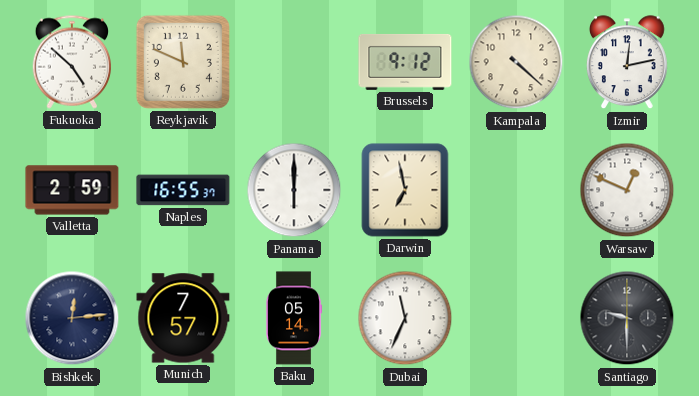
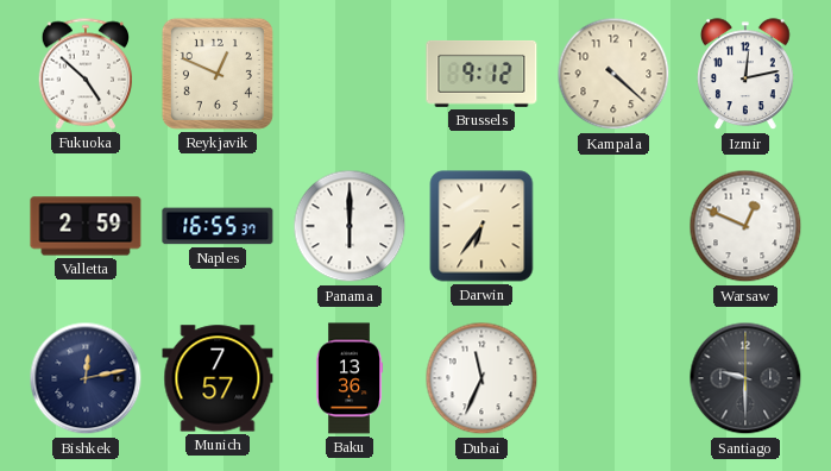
Reykjavik: 11:49 -> 12:49
Darwin: 6:58 -> 6:36
Bishkek: 12:14 -> 12:13
Baku: 05:14 -> 13:36
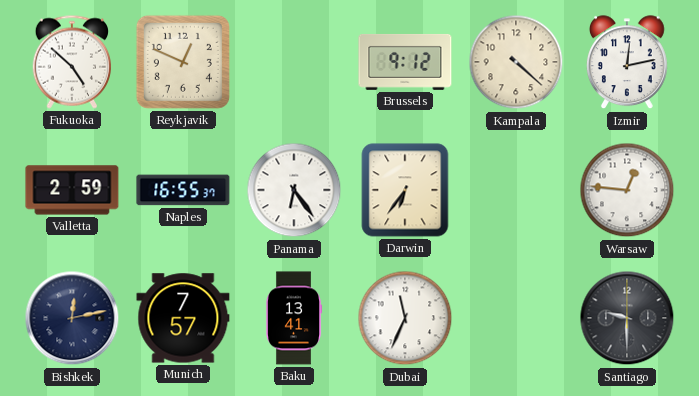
Panama: 6:00 -> 6:24
Warsaw: 12:49 -> 12:46
Baku: 13:36 -> 13:41
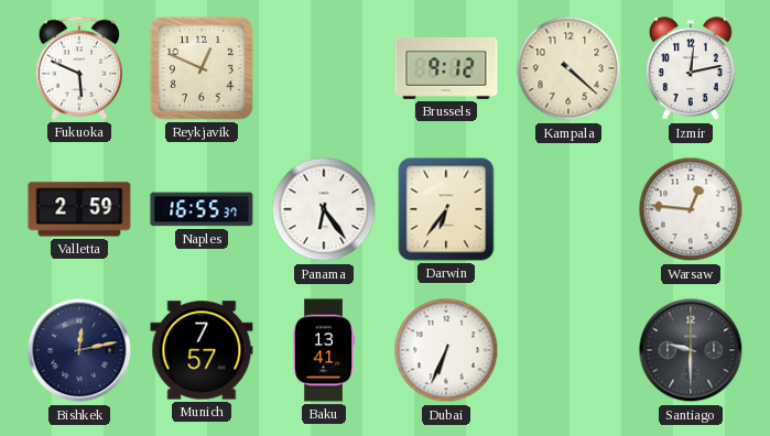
Fukuoka: 4:52 -> 5:49
Dubai: 11:34 -> 6:34
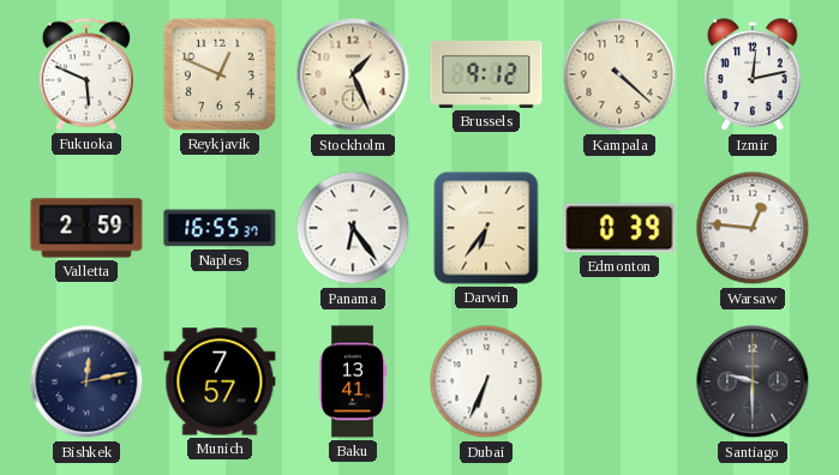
Stockholm: none -> 1:26
Edmonton: none -> 0:39
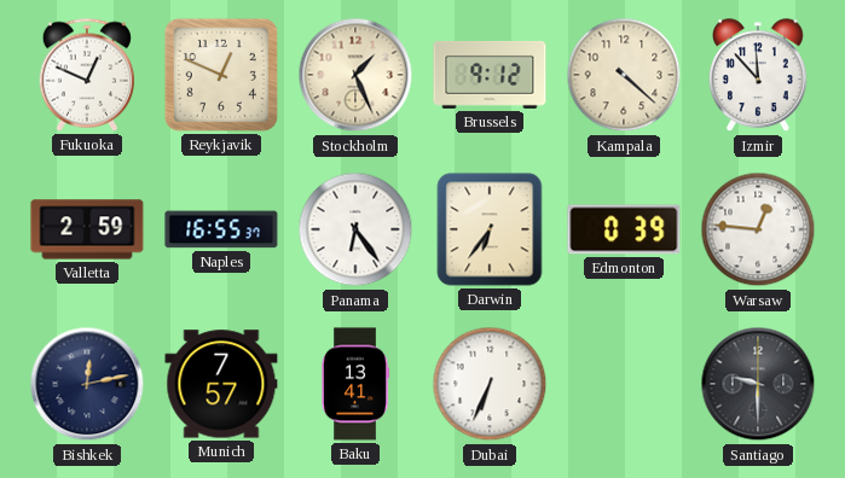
Fukuoka: 5:49 -> 12:49
Izmir: 12:13 -> 11:53
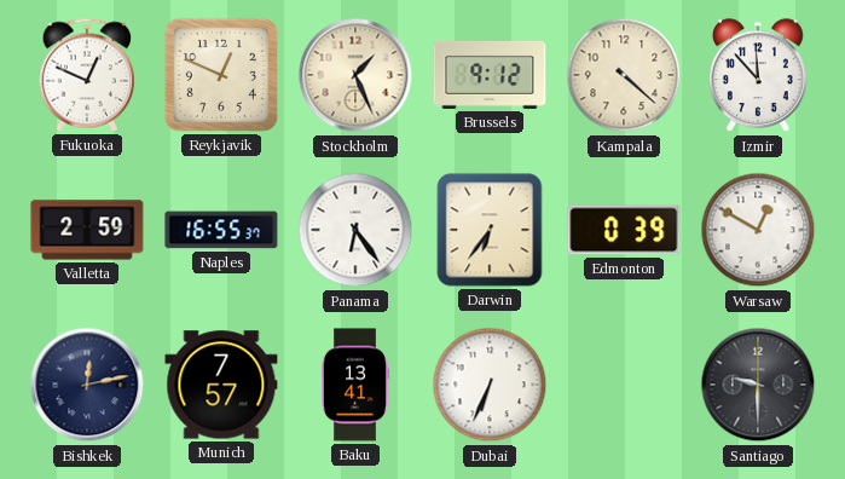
Warsaw: 12:46 -> 12:50
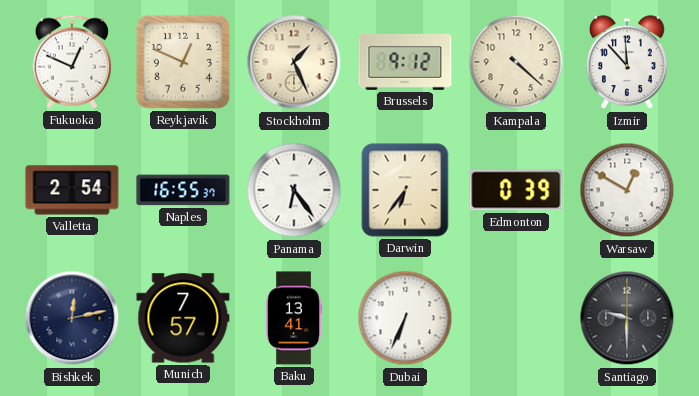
Valletta: 2:59 -> 2:54
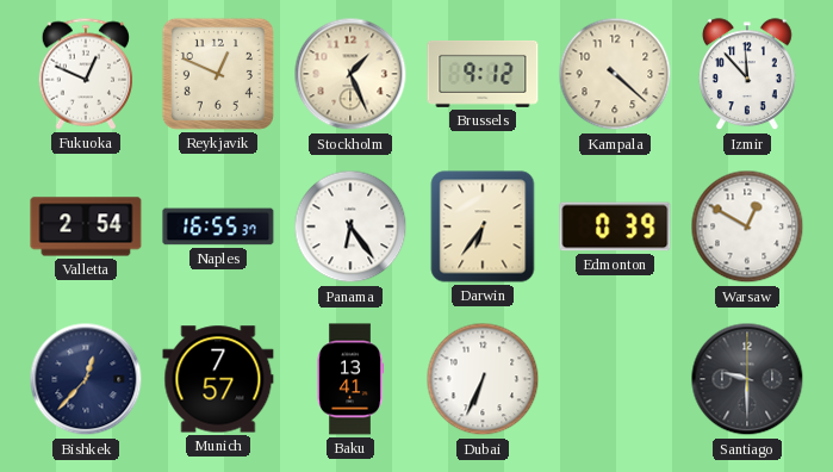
Bishkek: 12:13 -> 12:37
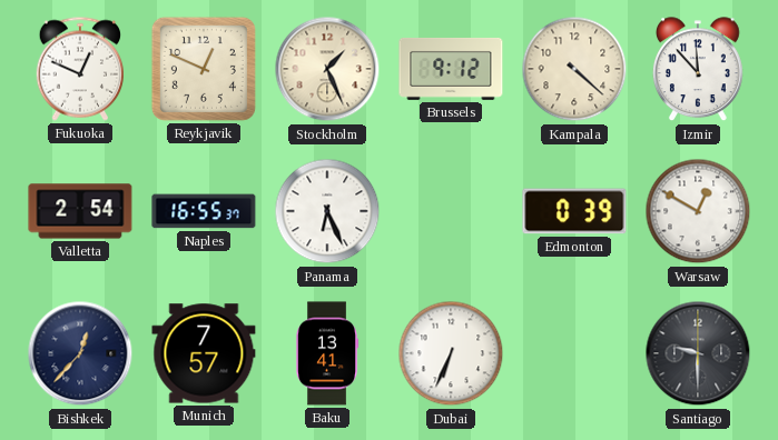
Panama: 6:24 -> 6:26
Darwin: 6:36 -> none
